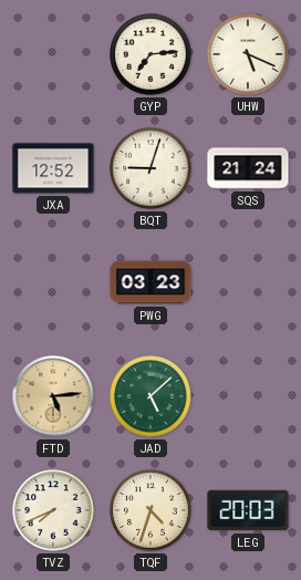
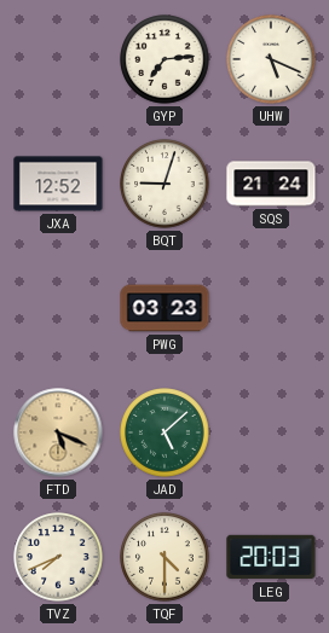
FTD: 5:14 -> 5:19
TQF: 4:33 -> 4:30
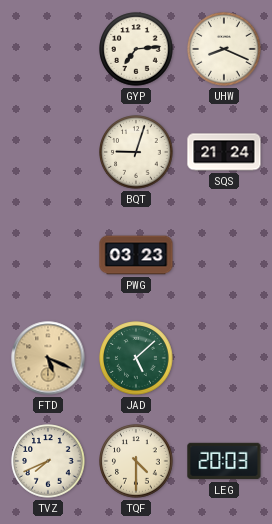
UHW: 5:19 -> 8:19
JXA: 12:52 -> none
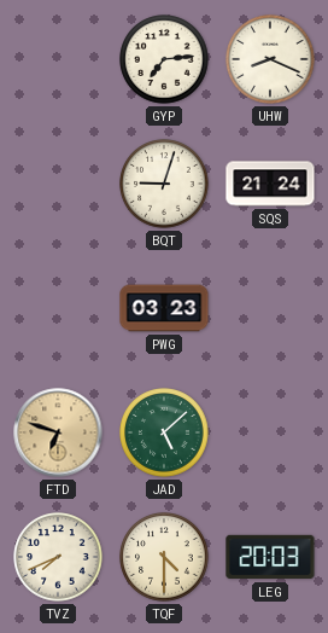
FTD: 5:19 -> 6:48
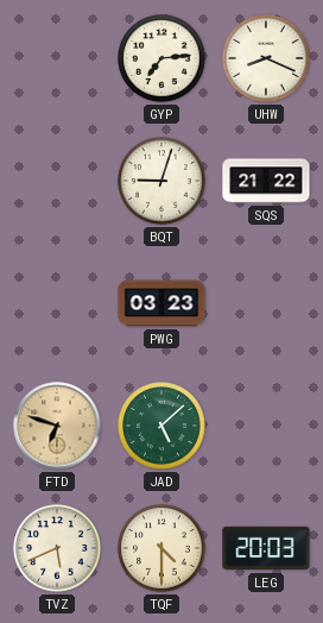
SQS: 21:24 -> 21:22
TVZ: 7:41 -> 5:41
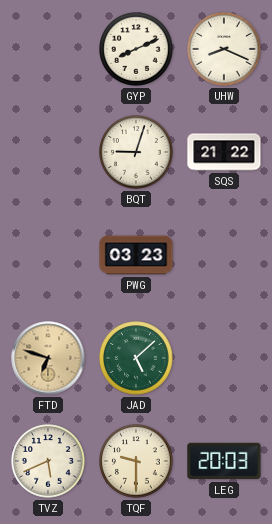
GYP: 7:14 -> 8:11
TQF: 4:30 -> 9:30
